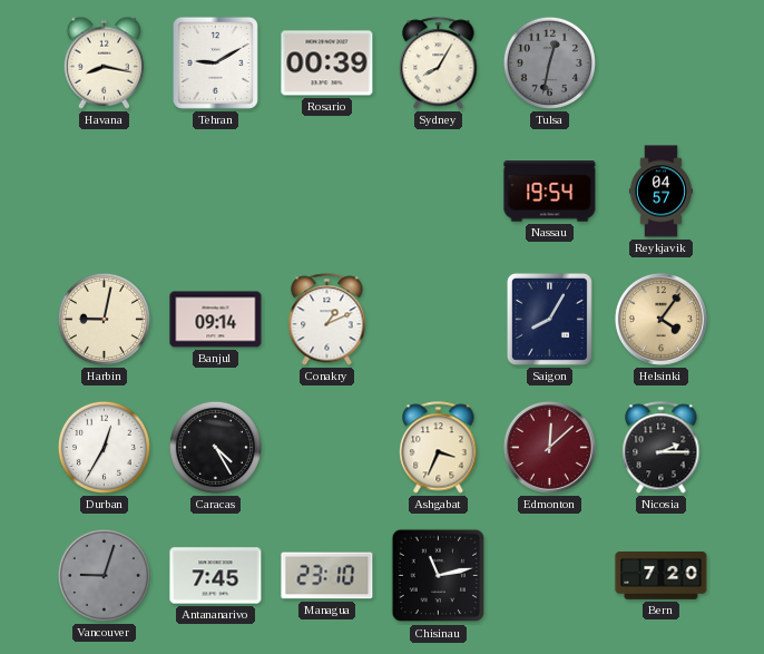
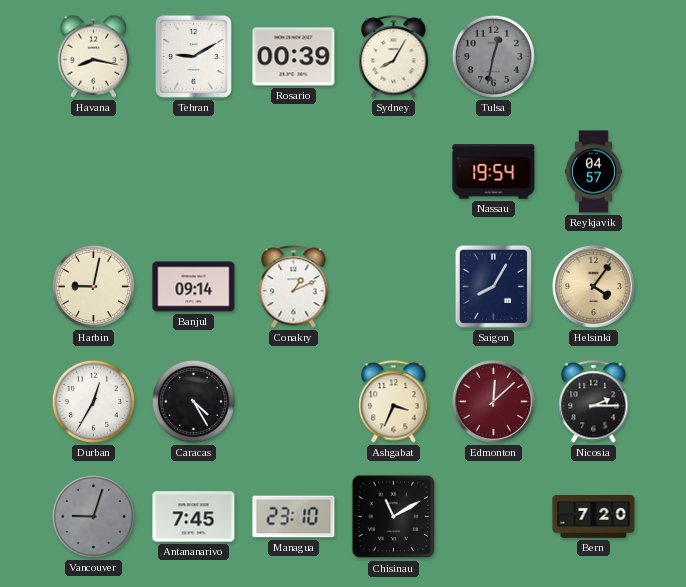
Chisinau: 11:13 -> 11:10
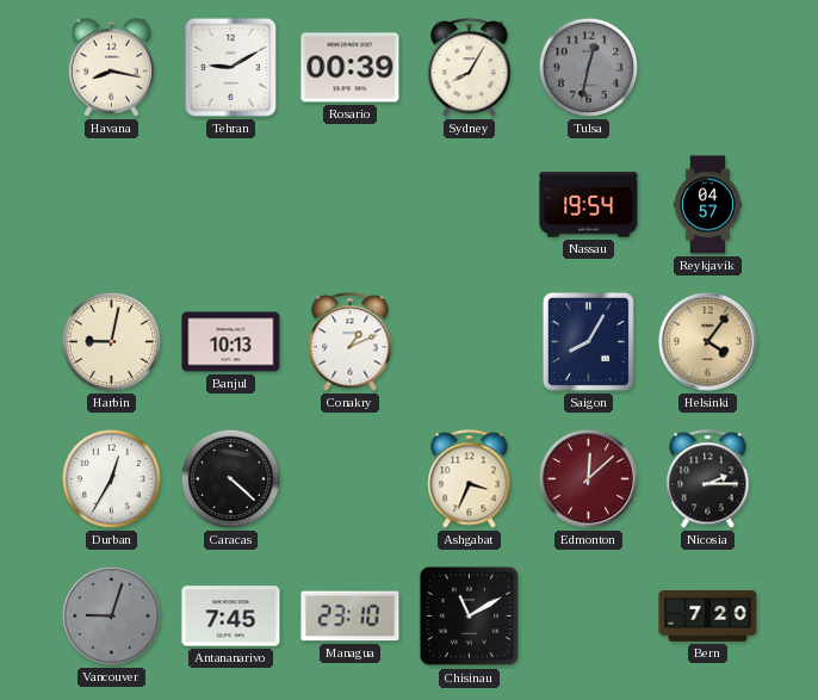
Banjul: 09:14 -> 10:13
Caracas: 4:25 -> 4:22
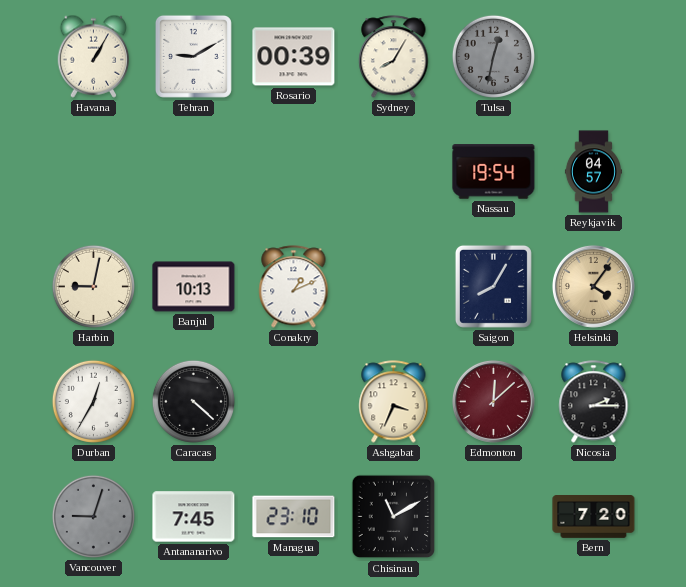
Havana: 8:17 -> 1:05
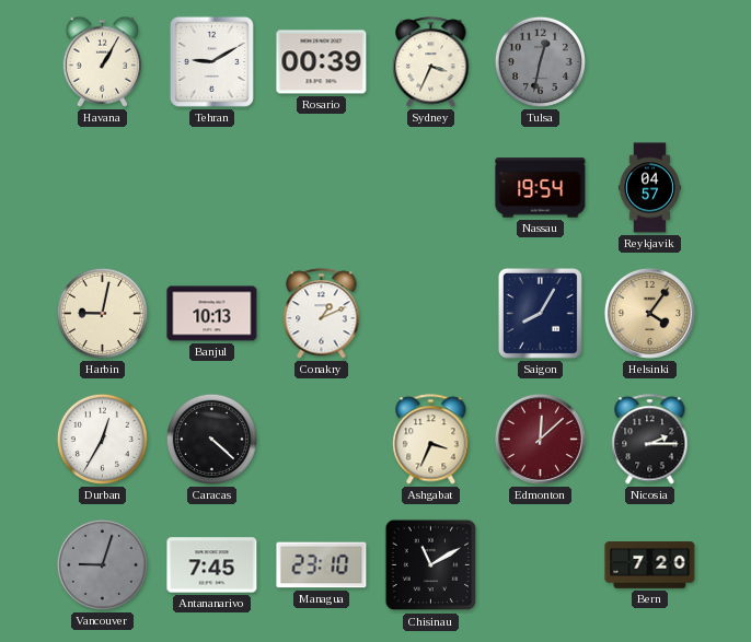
Sydney: 8:05 -> 3:34
